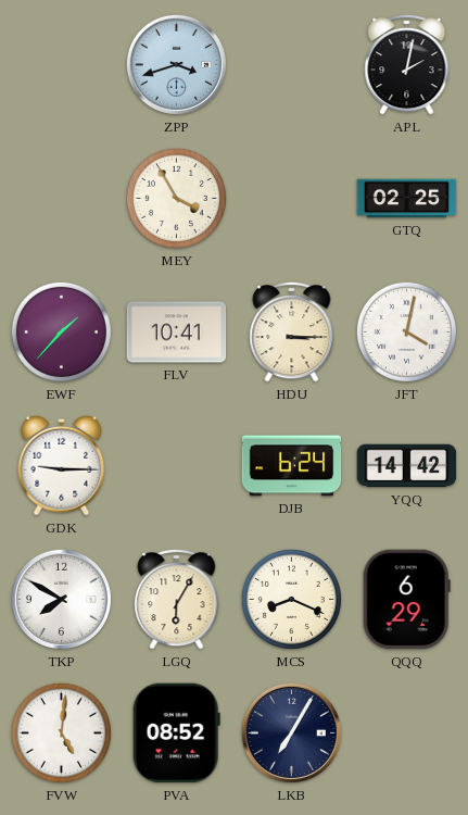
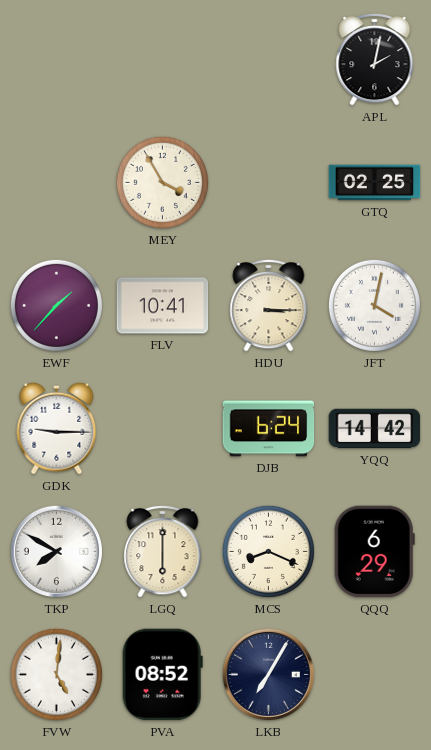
ZPP: 3:42 -> none
LGQ: 6:05 -> 6:00
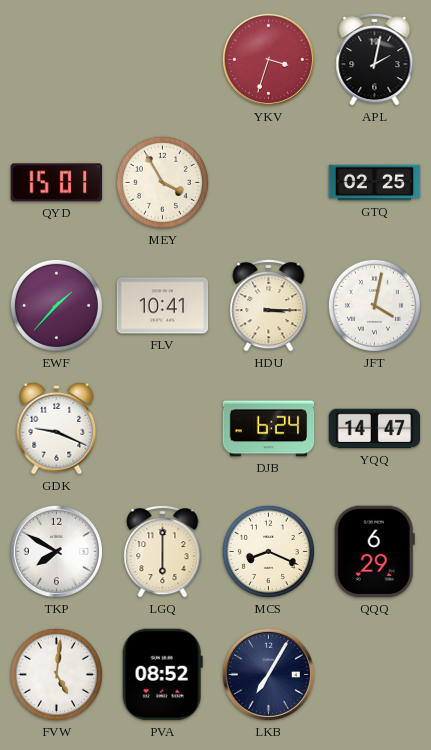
YKV: none -> 3:33
QYD: none -> 15:01
GDK: 9:15 -> 9:19
YQQ: 14:42 -> 14:47
